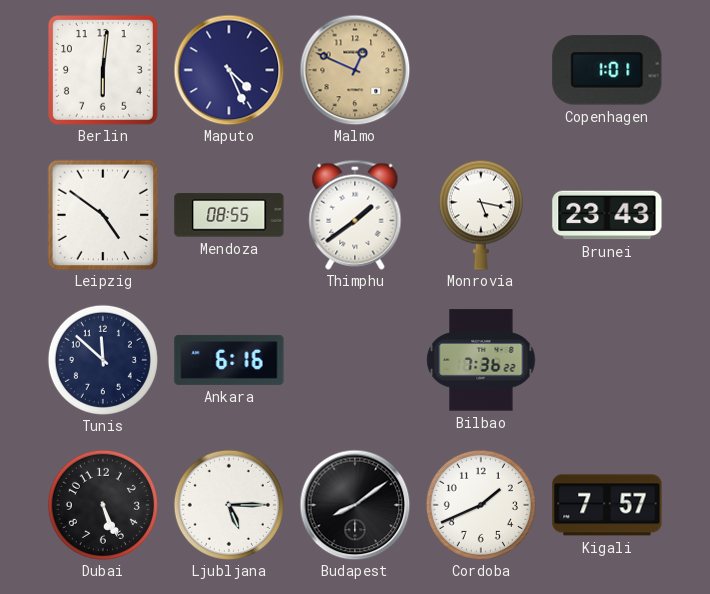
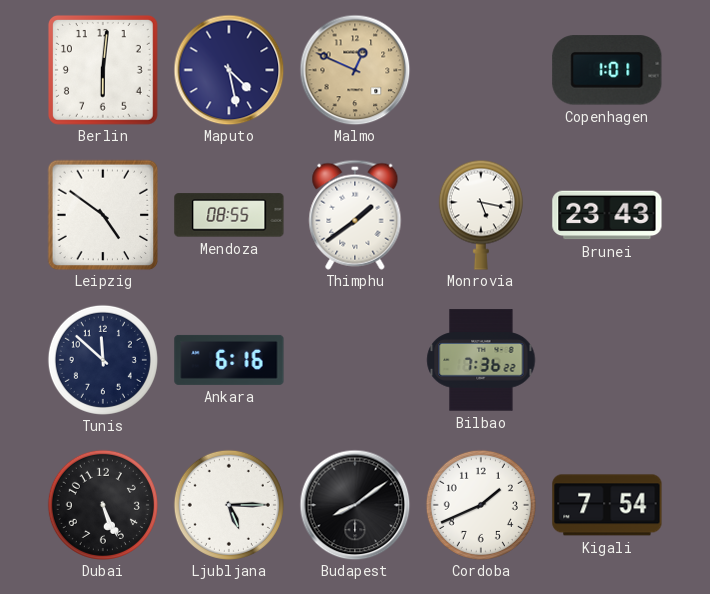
Maputo: 4:26 -> 4:28
Kigali: 7:57 -> 7:54
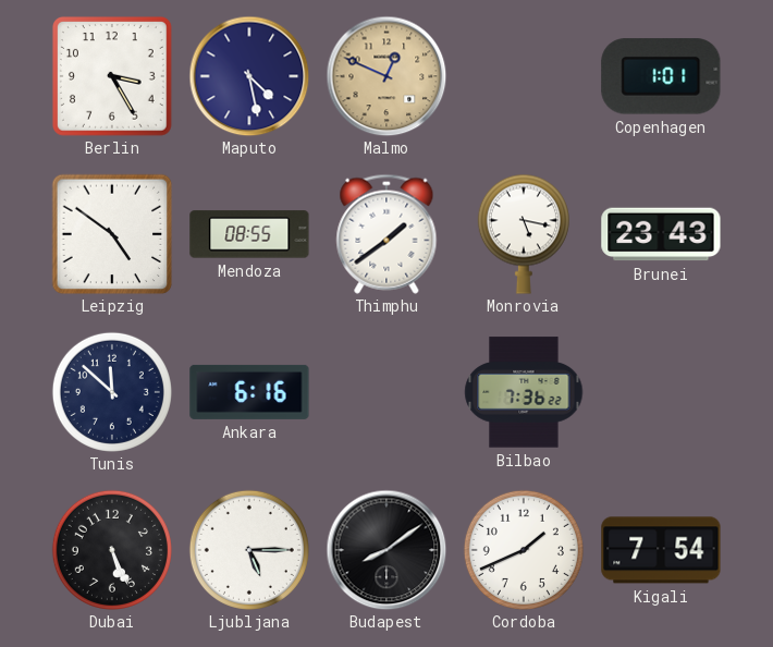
Berlin: 6:01 -> 3:25
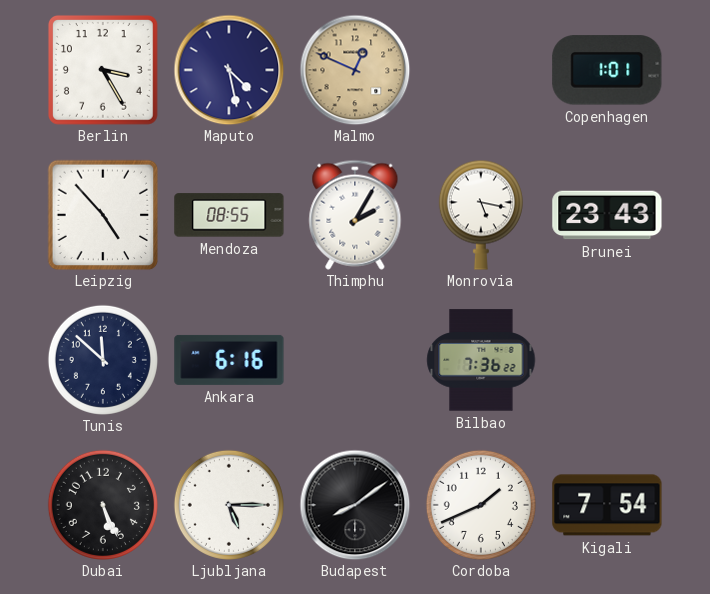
Leipzig: 4:51 -> 4:53
Thimphu: 1:39 -> 2:05
